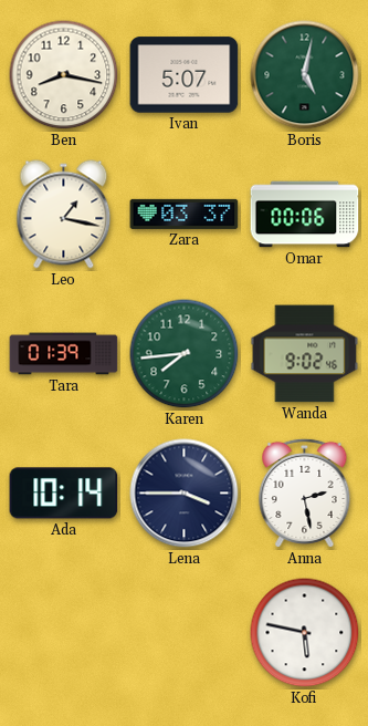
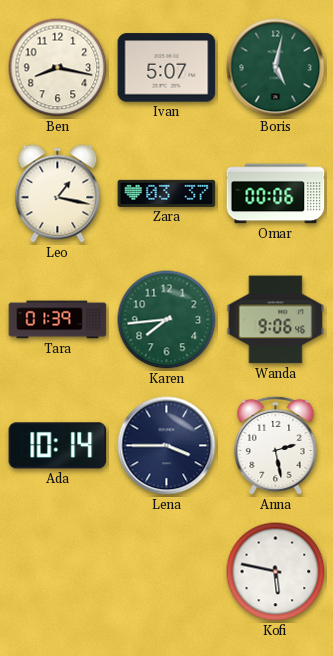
Wanda: 9:02 -> 9:06
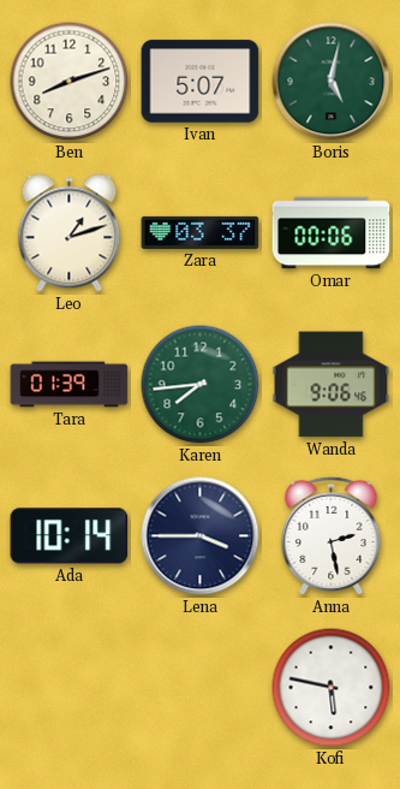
Ben: 8:17 -> 8:12
Leo: 1:17 -> 1:12
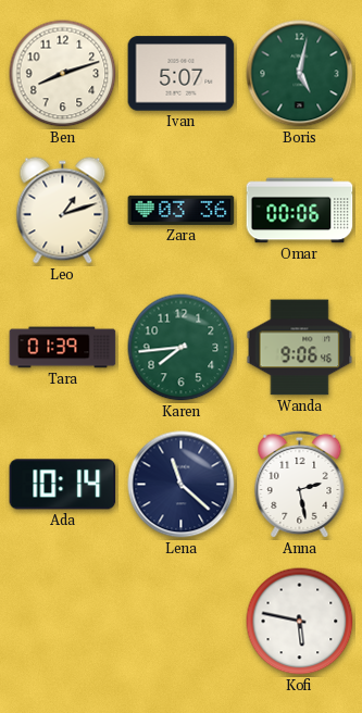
Zara: 03:37 -> 03:36
Lena: 3:45 -> 11:22
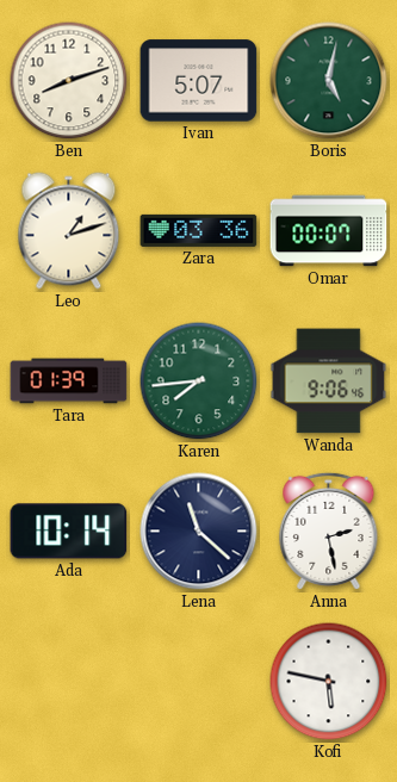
Omar: 00:06 -> 00:07
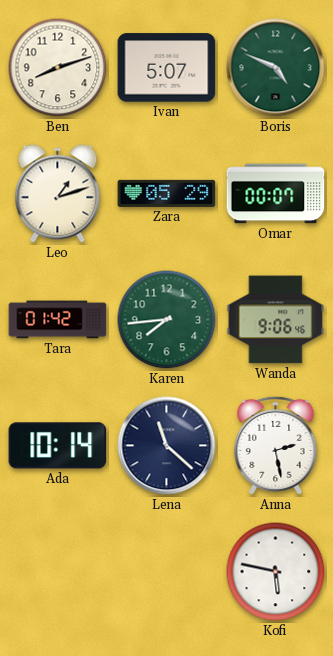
Boris: 5:02 -> 4:49
Zara: 03:36 -> 05:29
Tara: 01:39 -> 01:42
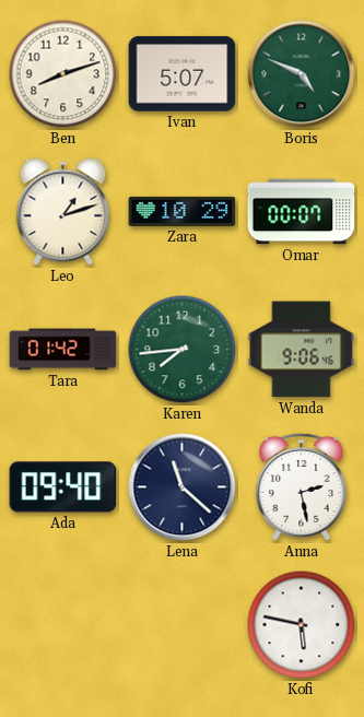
Zara: 05:29 -> 10:29
Ada: 10:14 -> 09:40
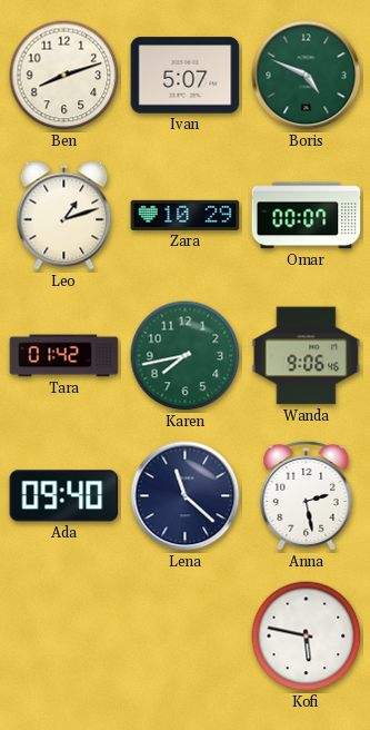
Karen: 7:44 -> 7:43
